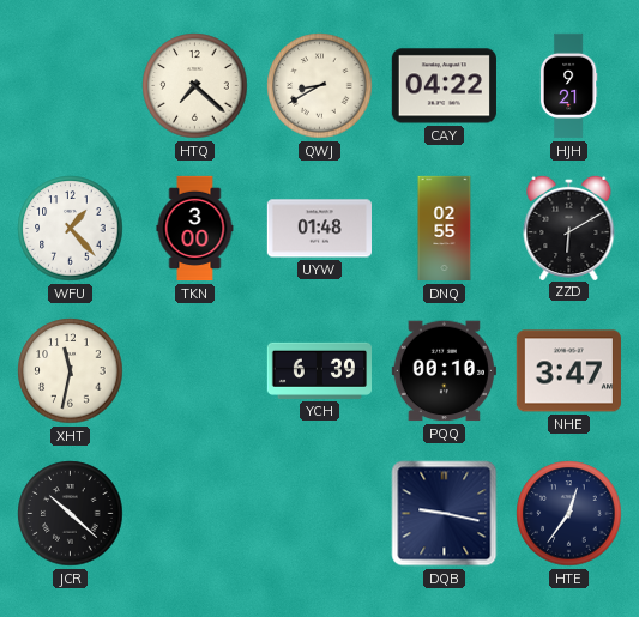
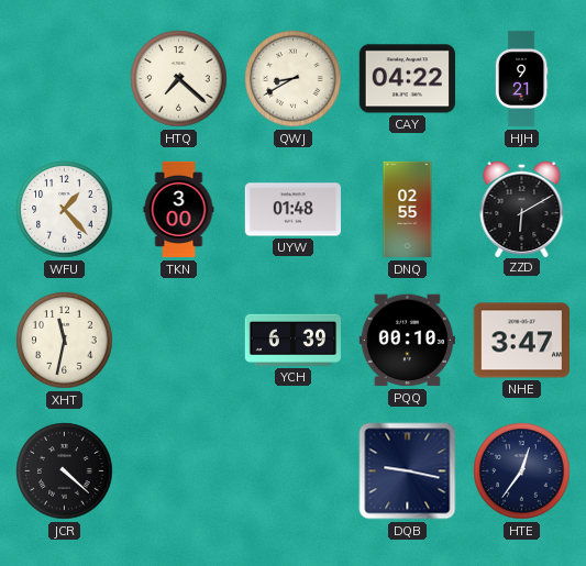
JCR: 10:22 -> 4:22
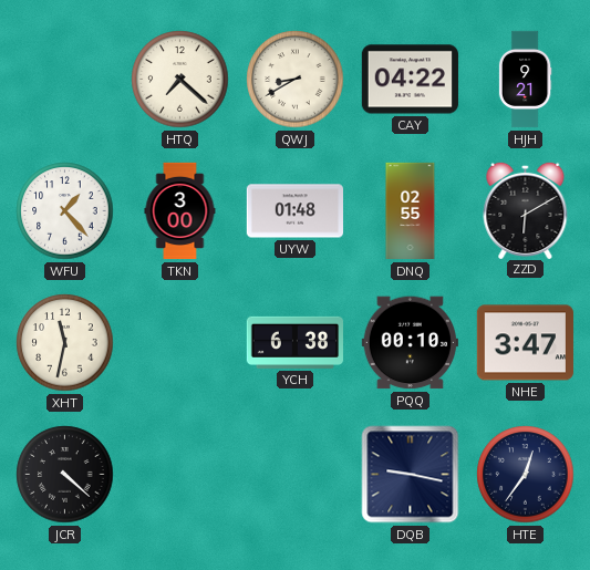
YCH: 6:39 -> 6:38
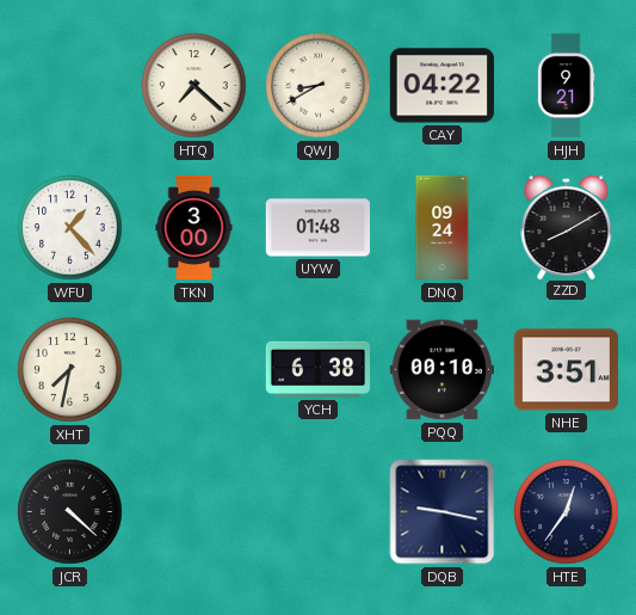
DNQ: 02:55 -> 09:24
ZZD: 6:10 -> 8:10
XHT: 11:32 -> 7:32
NHE: 3:47 -> 3:51
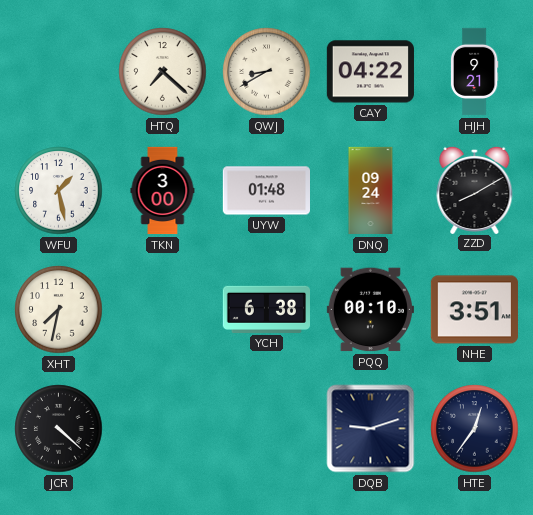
WFU: 1:23 -> 1:28
DQB: 9:17 -> 9:12
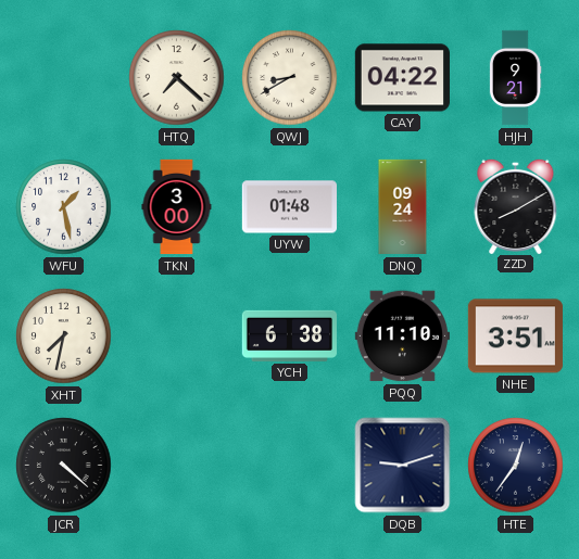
PQQ: 00:10 -> 11:10
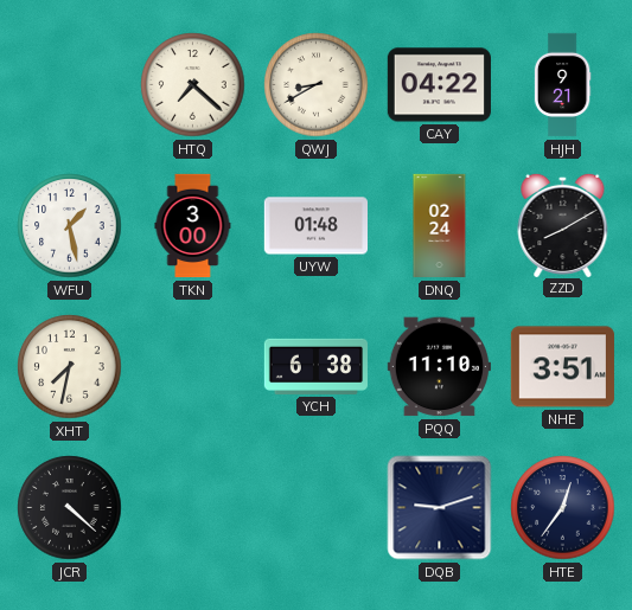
DNQ: 09:24 -> 02:24
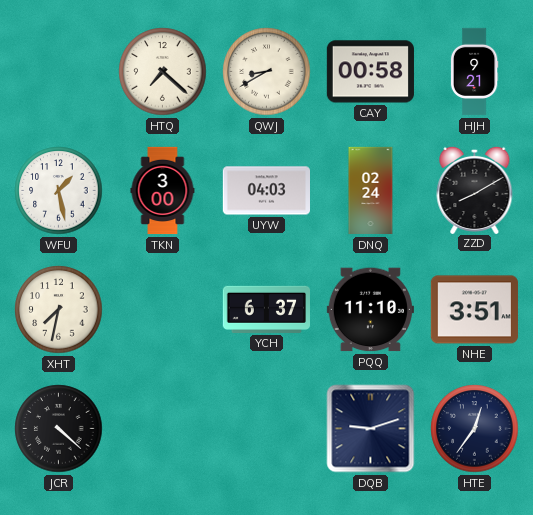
CAY: 04:22 -> 00:58
UYW: 01:48 -> 04:03
YCH: 6:38 -> 6:37
